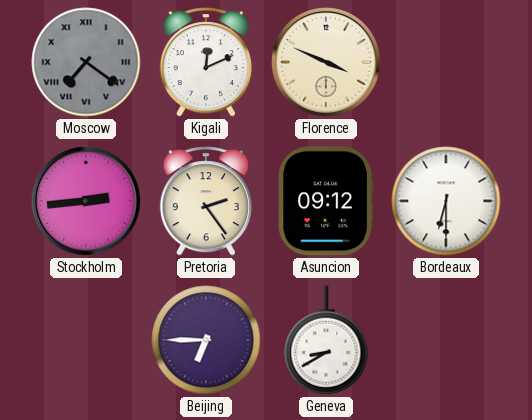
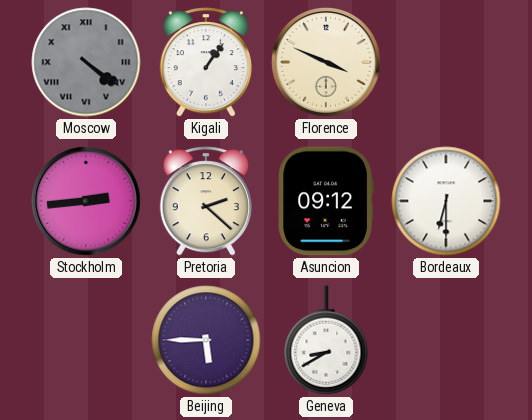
Moscow: 7:21 -> 4:21
Kigali: 12:11 -> 1:06
Pretoria: 2:24 -> 2:22
Beijing: 6:45 -> 5:45
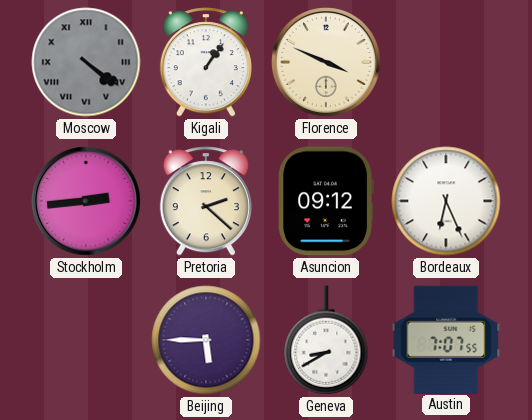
Bordeaux: 6:30 -> 6:26
Austin: none -> 7:07
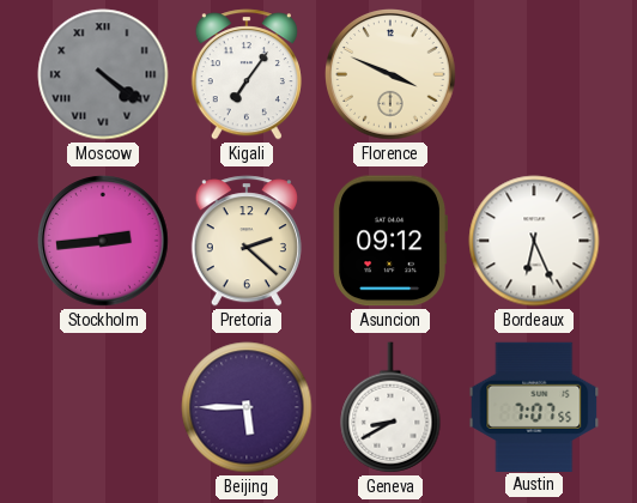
Kigali: 1:06 -> 7:06
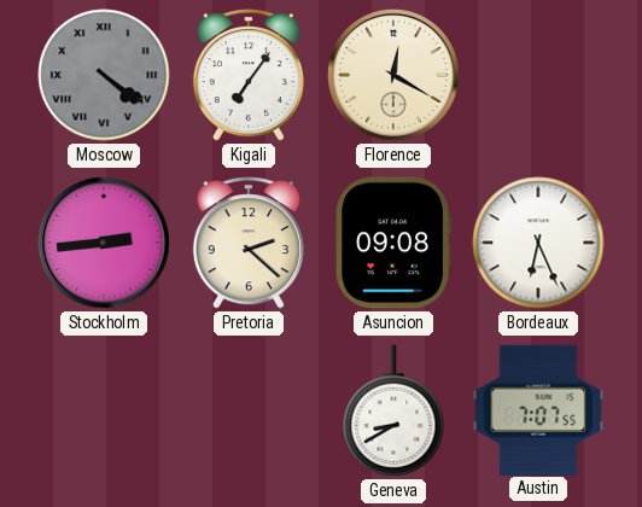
Florence: 3:49 -> 12:20
Asuncion: 09:12 -> 09:08
Beijing: 5:45 -> none
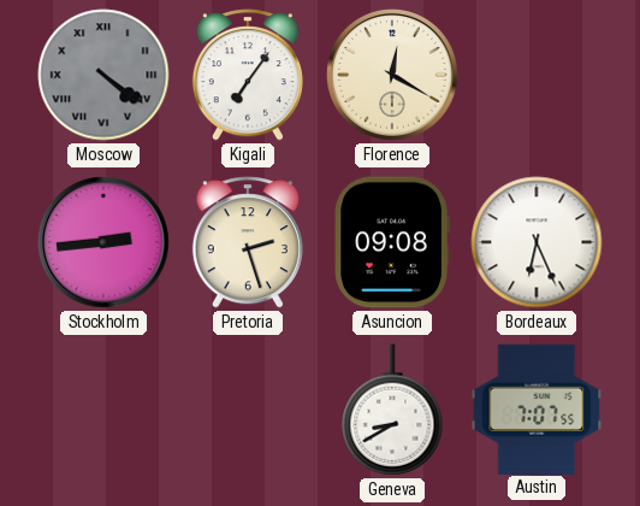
Pretoria: 2:22 -> 2:27
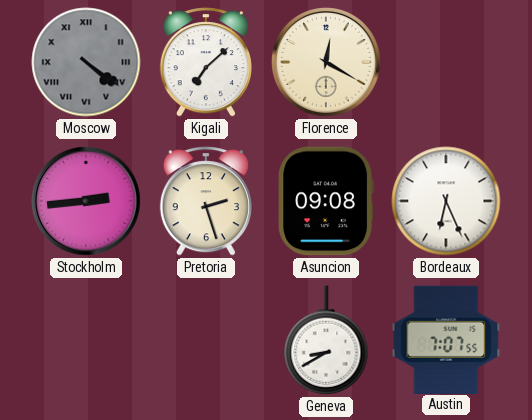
Kigali: 7:06 -> 7:08
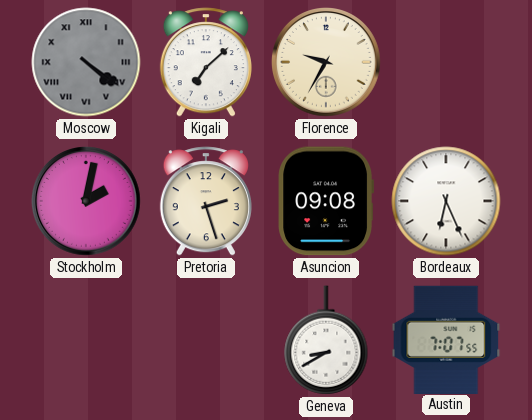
Florence: 12:20 -> 9:35
Stockholm: 2:44 -> 2:02
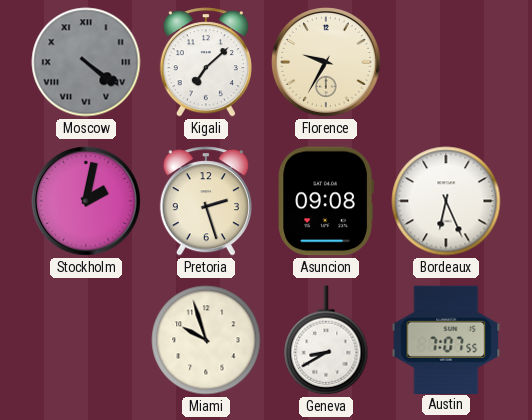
Miami: none -> 9:57
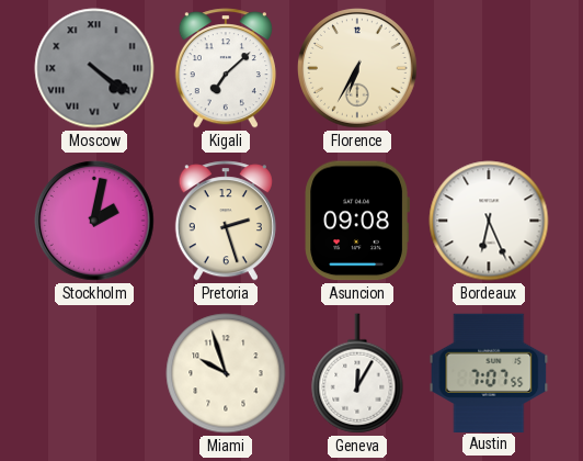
Florence: 9:35 -> 6:35
Geneva: 8:40 -> 12:05
